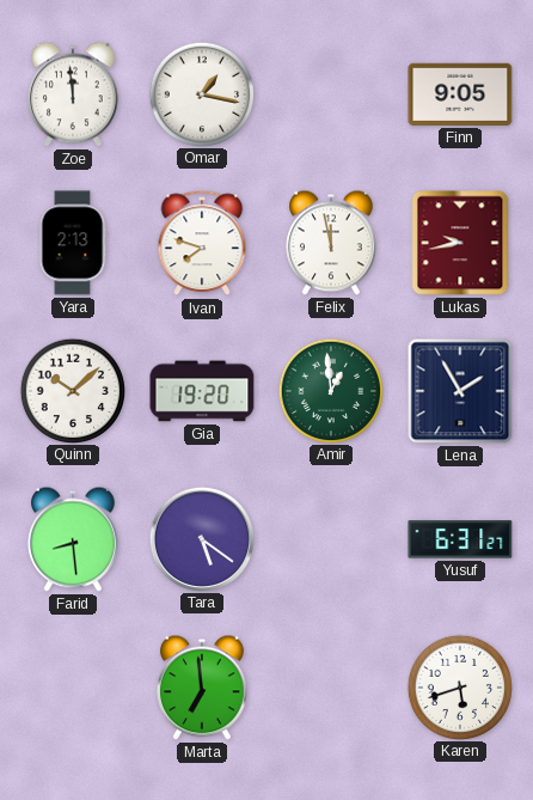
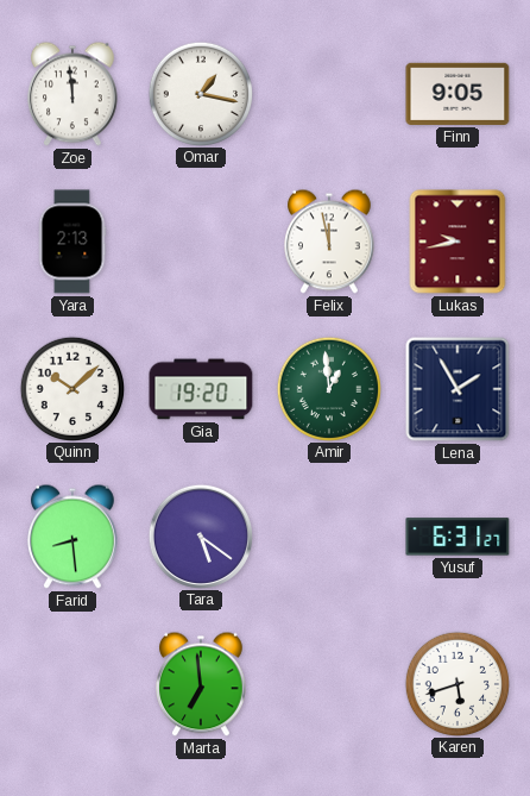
Ivan: 7:48 -> none
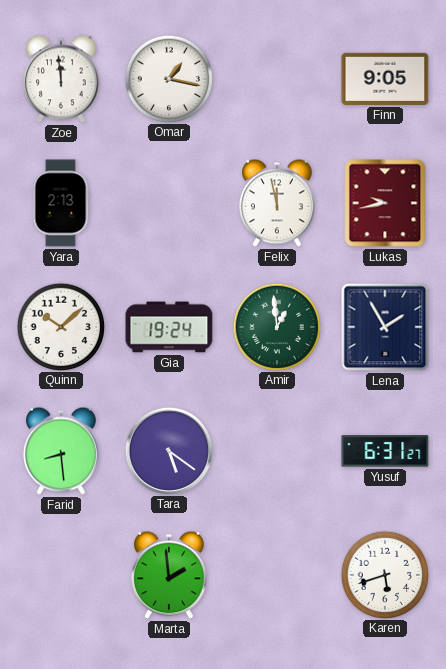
Gia: 19:20 -> 19:24
Marta: 6:59 -> 1:59
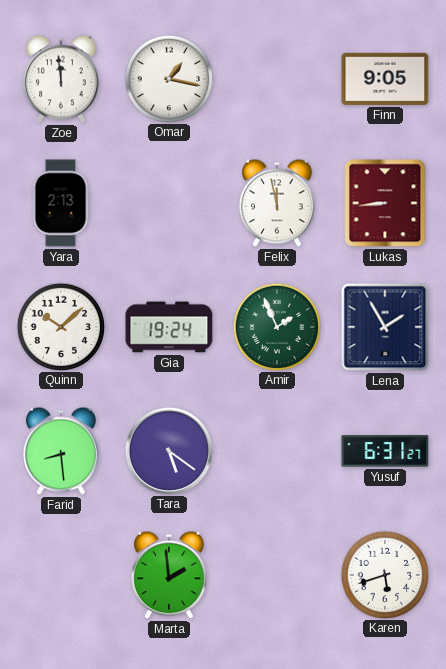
Lukas: 9:43 -> 8:44
Amir: 12:59 -> 1:56
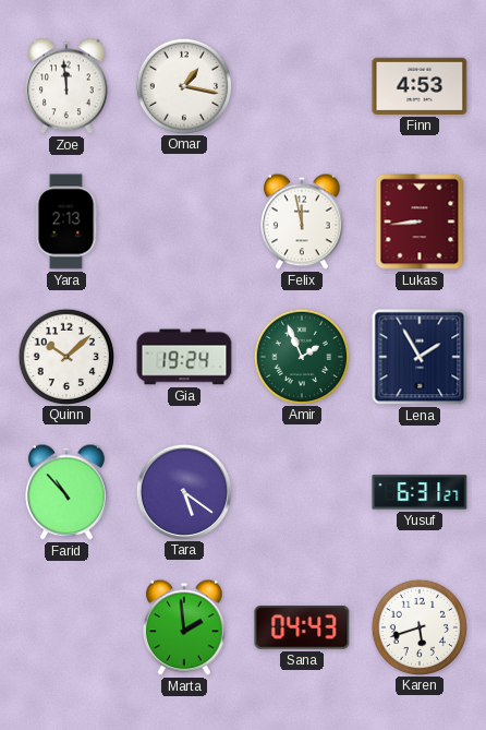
Finn: 9:05 -> 4:53
Farid: 8:29 -> 10:53
Sana: none -> 04:43
